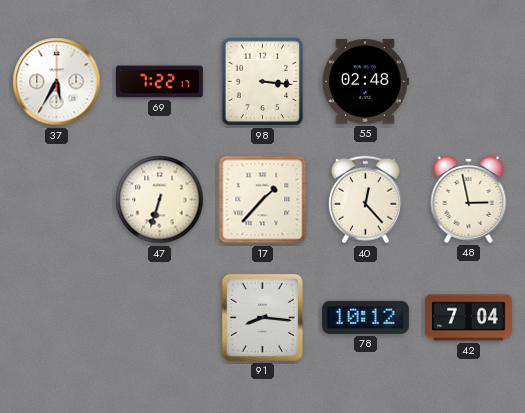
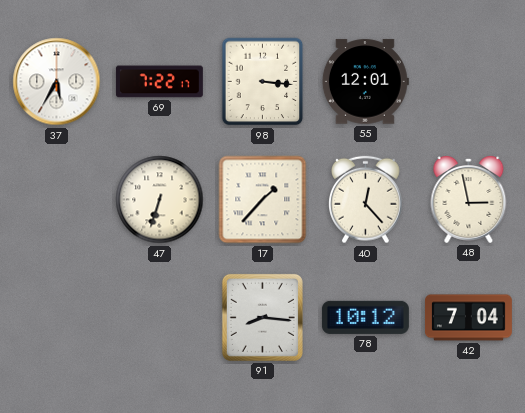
55: 02:48 -> 12:01
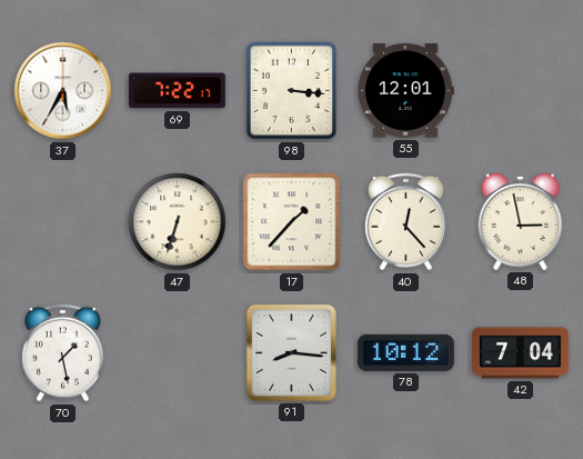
70: none -> 1:28
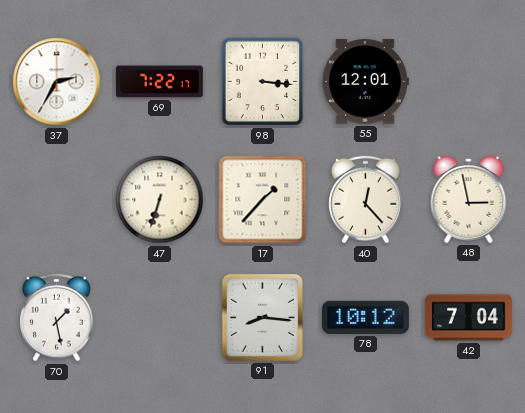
37: 5:35 -> 2:35
